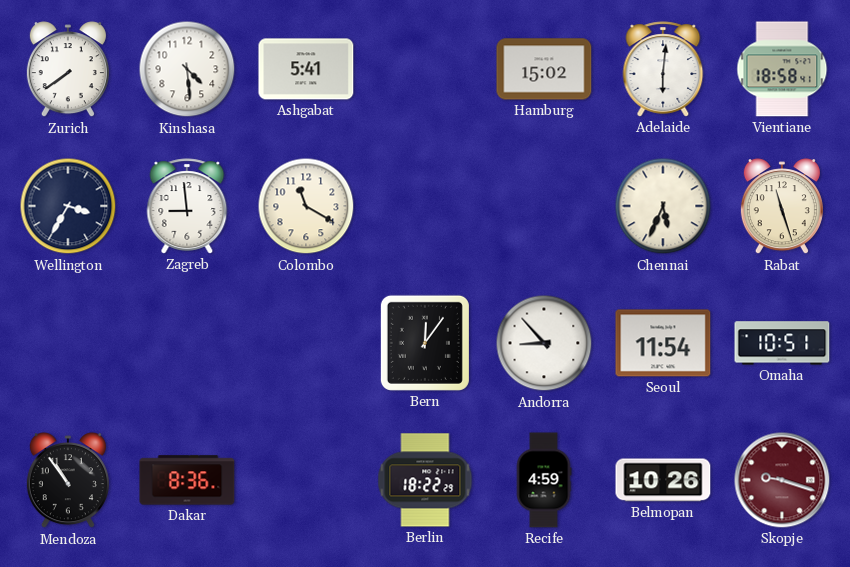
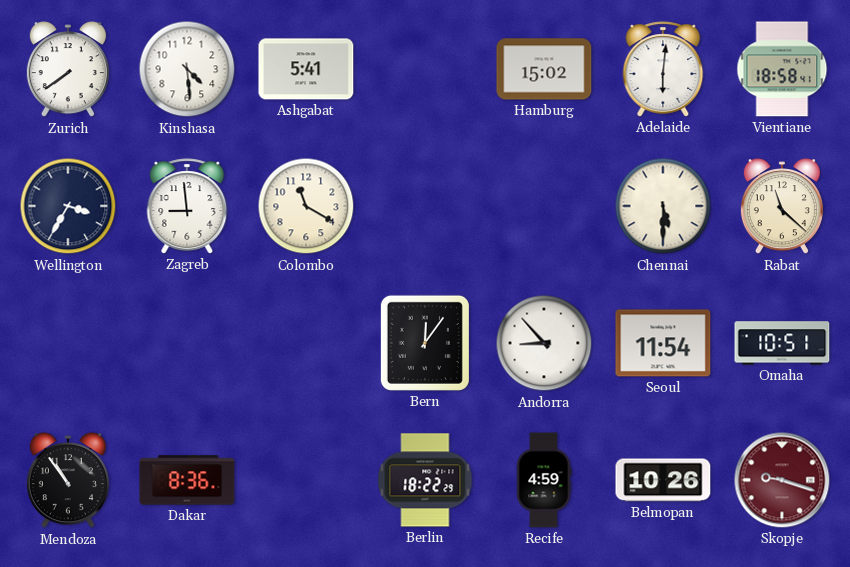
Chennai: 5:34 -> 5:30
Rabat: 11:27 -> 11:22
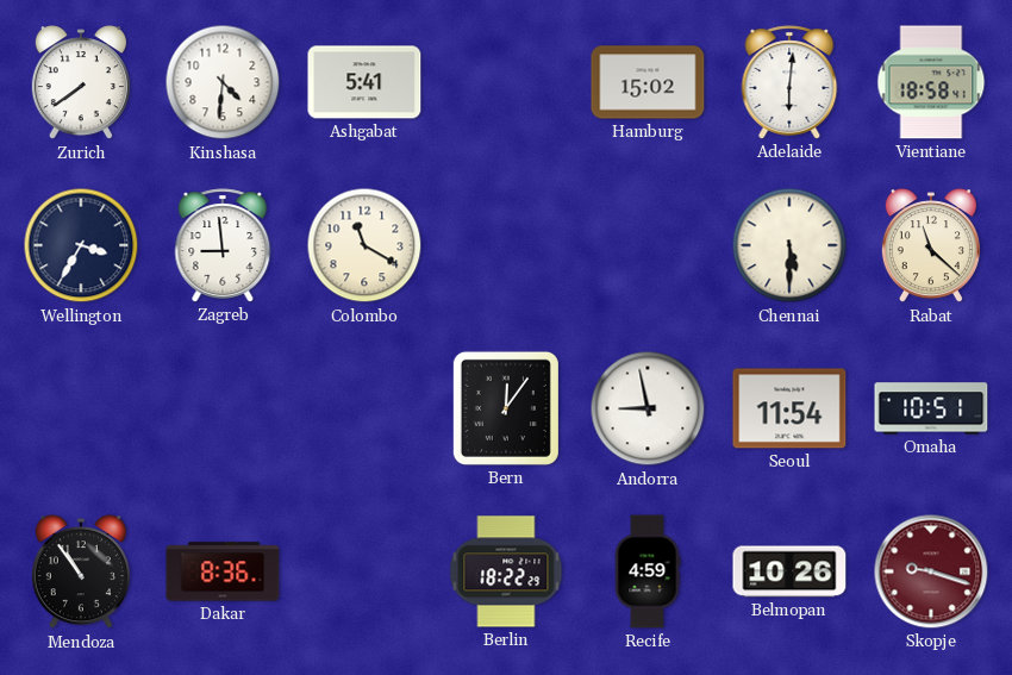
Kinshasa: 4:29 -> 4:31
Andorra: 8:53 -> 8:58
